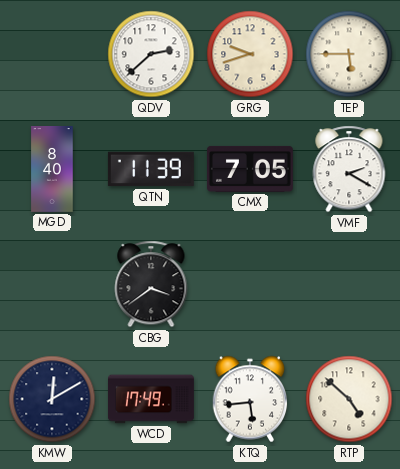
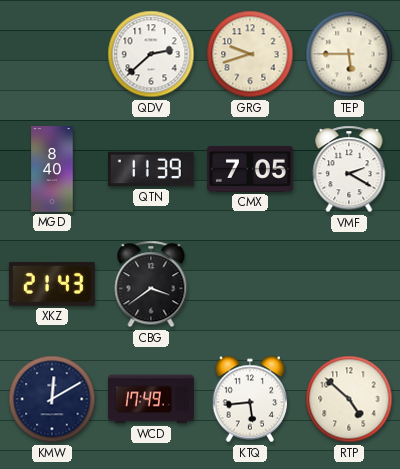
XKZ: none -> 21:43
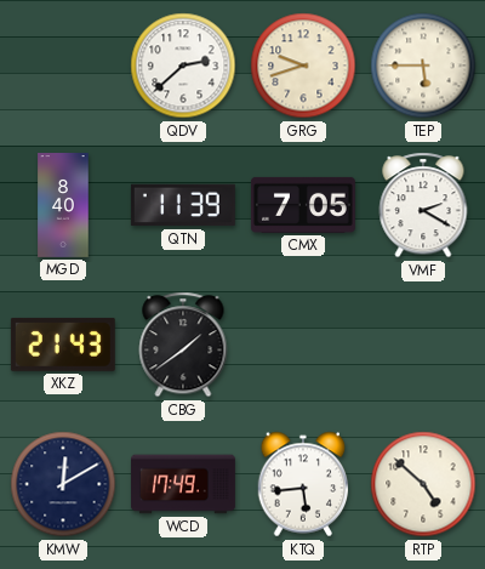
CBG: 3:39 -> 1:39
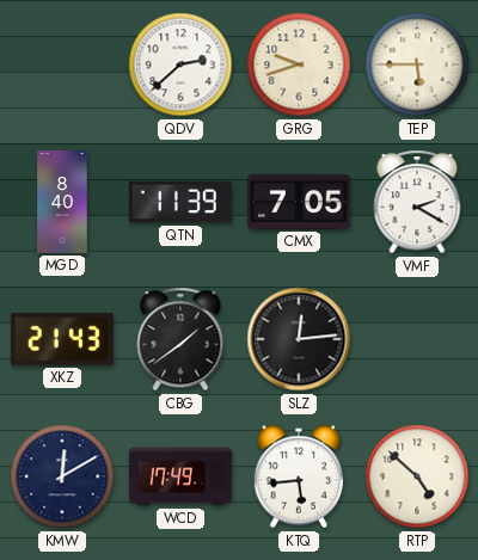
SLZ: none -> 12:14
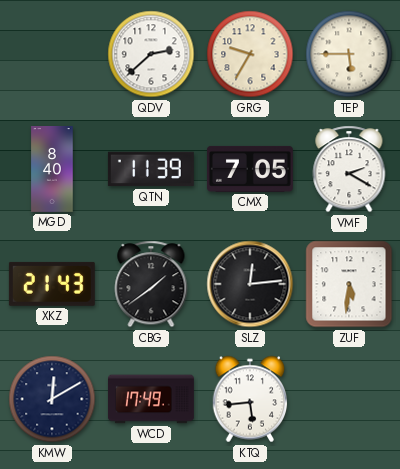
GRG: 9:42 -> 9:35
ZUF: none -> 5:31
RTP: 4:52 -> none
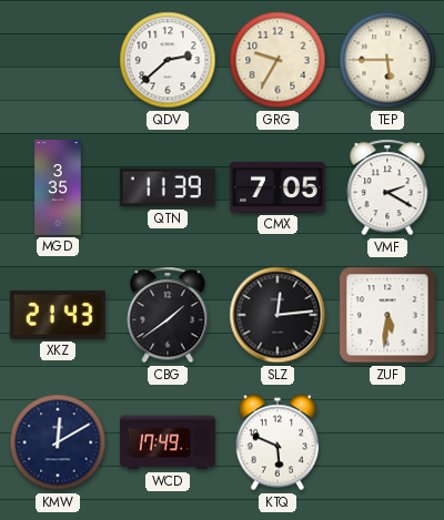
MGD: 8:40 -> 3:35
KTQ: 5:44 -> 5:49
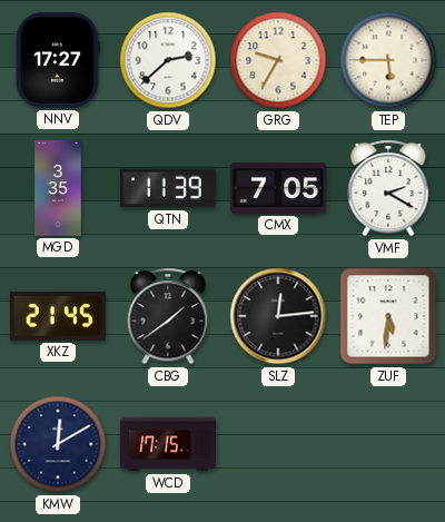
NNV: none -> 17:27
XKZ: 21:43 -> 21:45
WCD: 17:49 -> 17:15
KTQ: 5:49 -> none
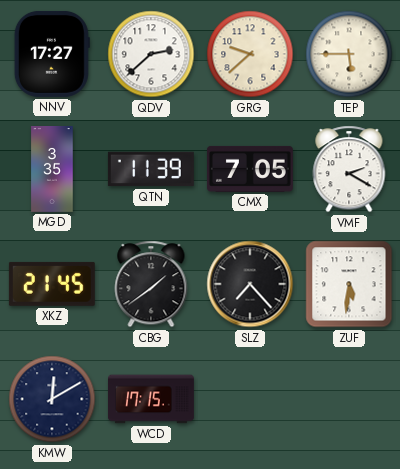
GRG: 9:35 -> 9:38
SLZ: 12:14 -> 7:23
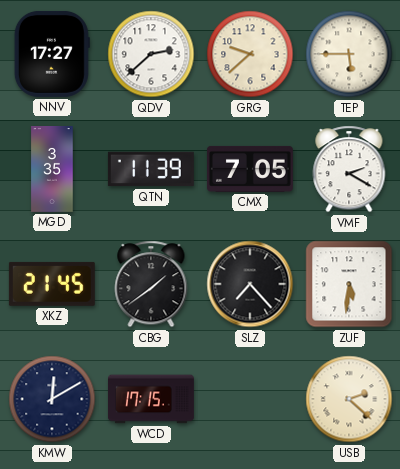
USB: none -> 2:22
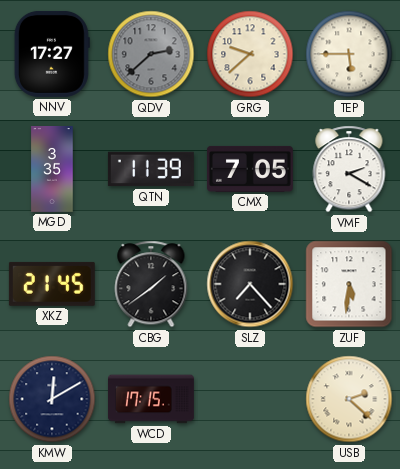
QDV dial: white -> grey
